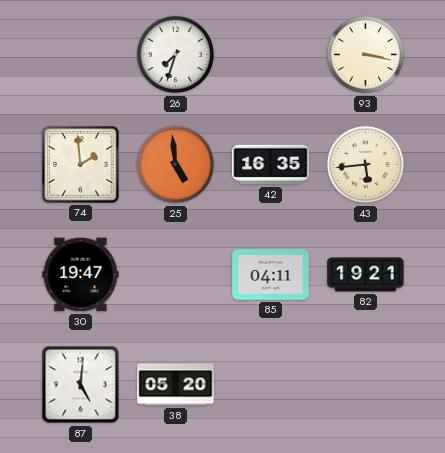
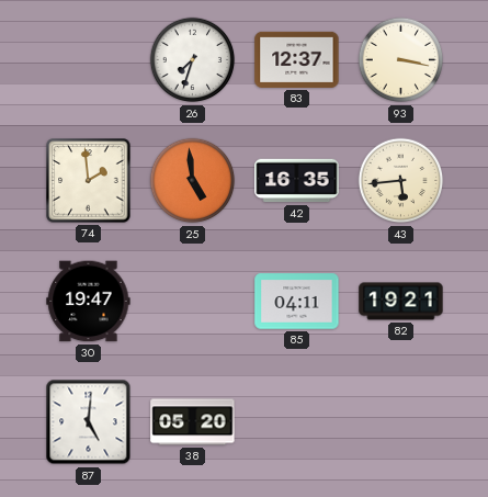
83: none -> 12:37
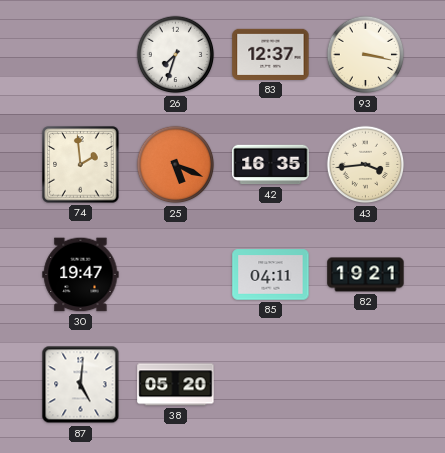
25: 4:59 -> 5:19
43: 5:44 -> 3:44
